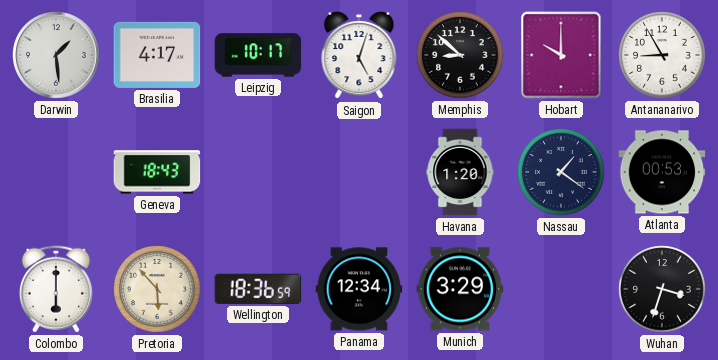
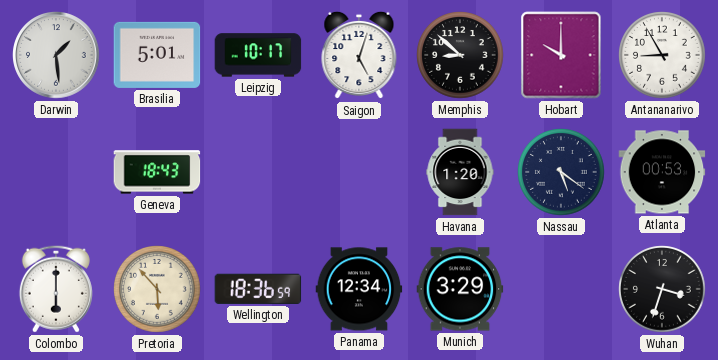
Brasilia: 4:17 -> 5:01
Nassau: 1:21 -> 5:21
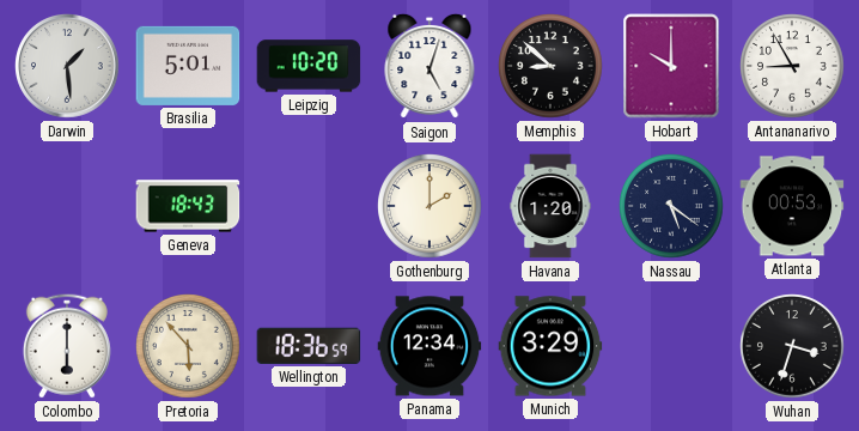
Leipzig: 10:17 -> 10:20
Gothenburg: none -> 2:00
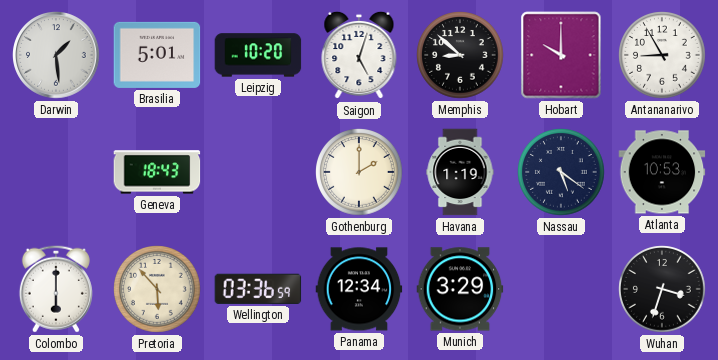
Havana: 1:20 -> 1:19
Atlanta: 00:53 -> 10:53
Wellington: 18:36 -> 03:36
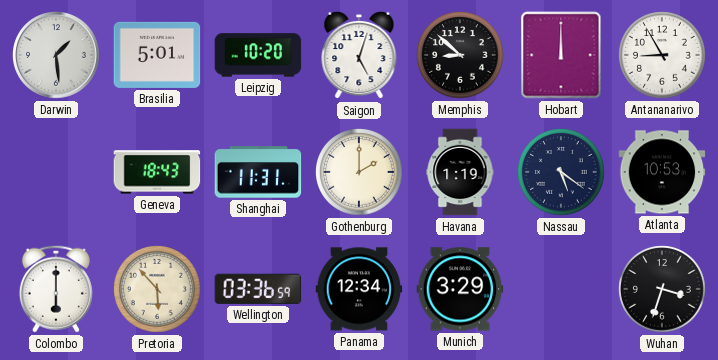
Hobart: 10:00 -> 12:00
Shanghai: none -> 11:31
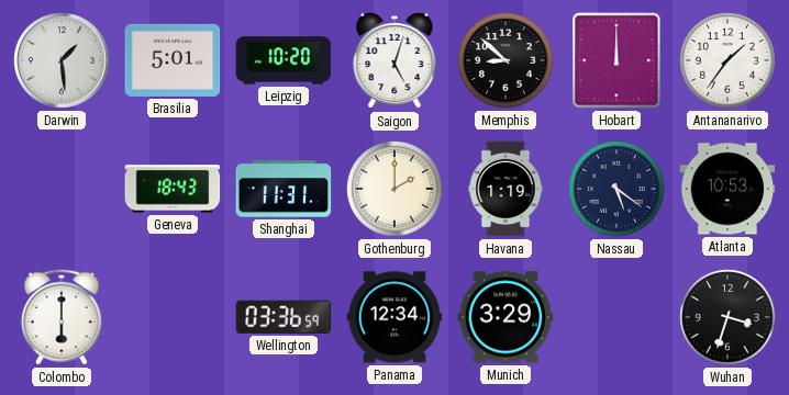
Antananarivo: 8:55 -> 1:36
Pretoria: 5:53 -> none
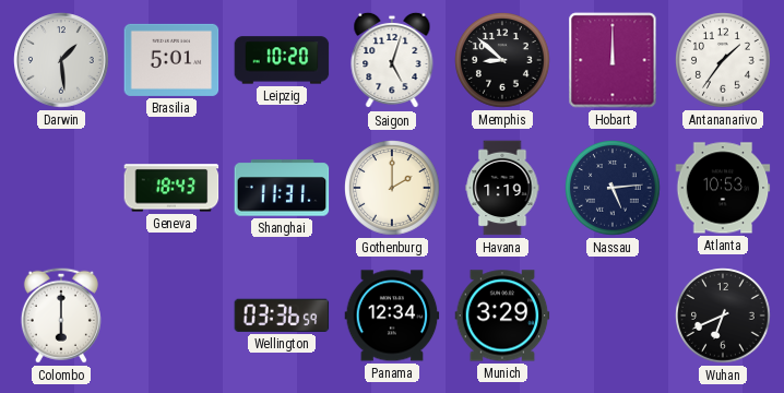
Nassau: 5:21 -> 5:14
Wuhan: 3:33 -> 6:41
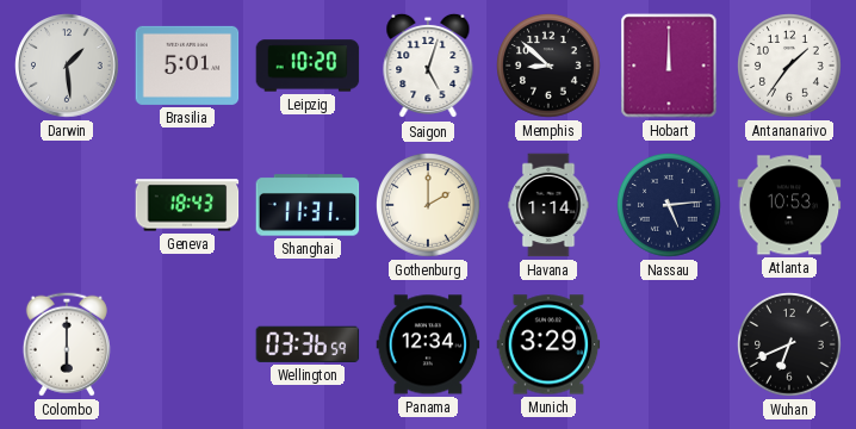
Havana: 1:19 -> 1:14
